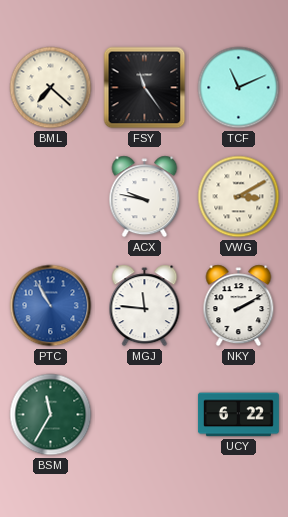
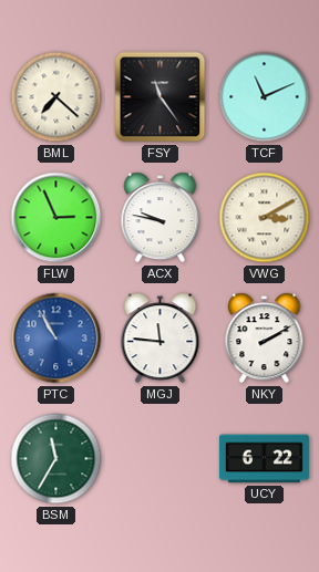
FLW: none -> 2:56
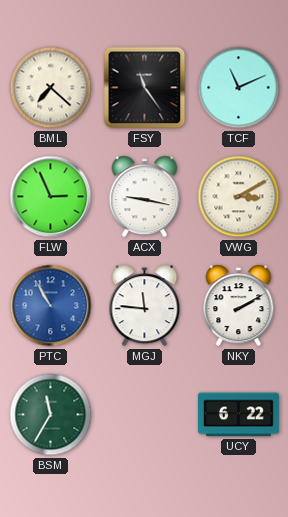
ACX: 9:47 -> 9:17
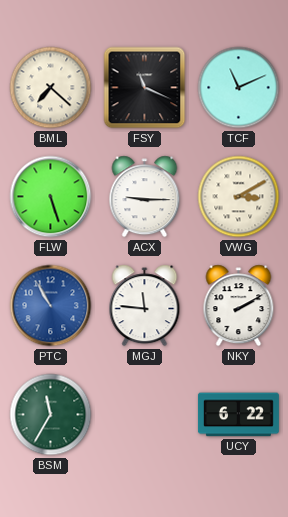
FSY: 11:24 -> 11:19
FLW: 2:56 -> 5:27
ACX: 9:17 -> 9:15
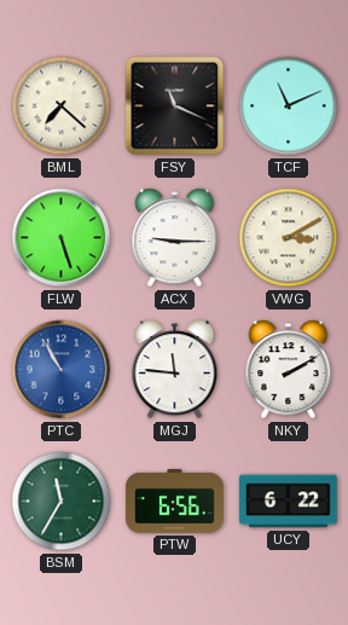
PTW: none -> 6:56
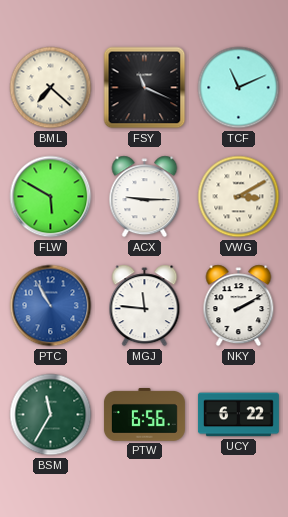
FLW: 5:27 -> 5:50
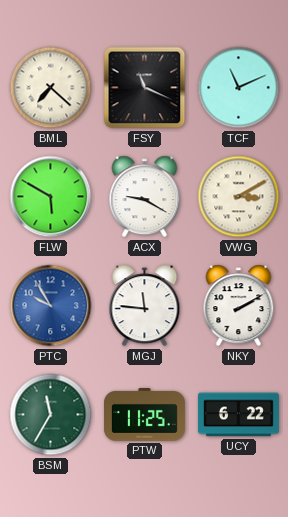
ACX: 9:15 -> 9:20
PTC: 10:55 -> 9:55
PTW: 6:56 -> 11:25
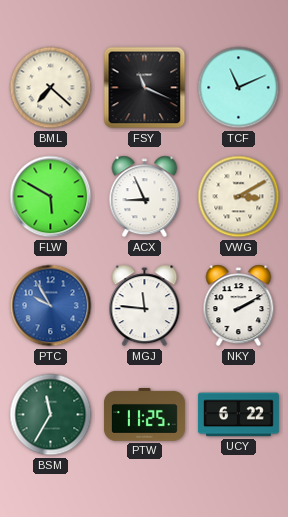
ACX: 9:20 -> 8:56
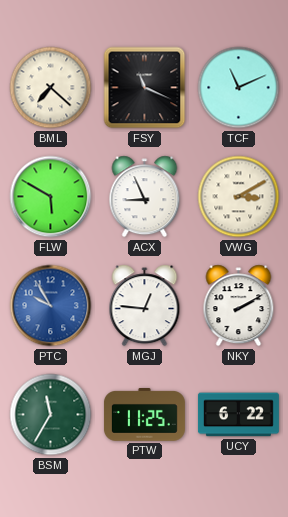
MGJ: 11:46 -> 12:46
